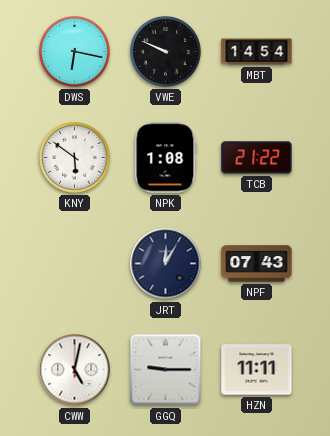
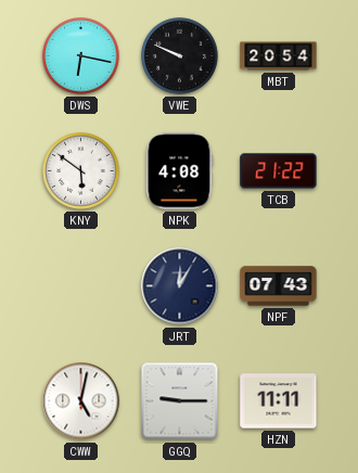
MBT: 14:54 -> 20:54
NPK: 1:08 -> 4:08
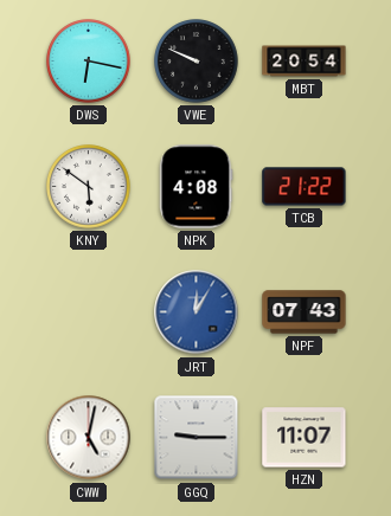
JRT dial: navy -> blue
HZN: 11:11 -> 11:07
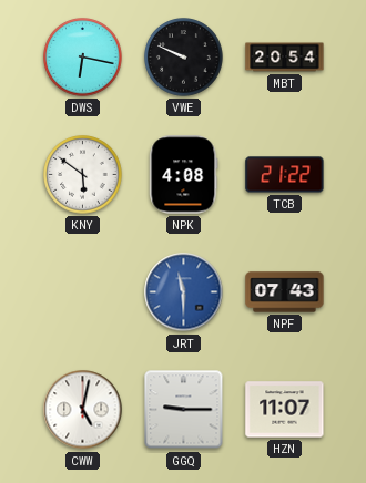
JRT: 12:05 -> 11:30
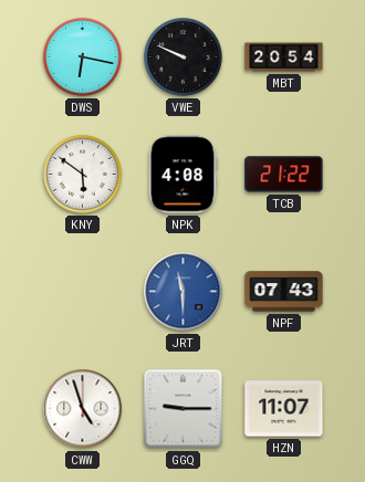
CWW: 5:02 -> 4:57
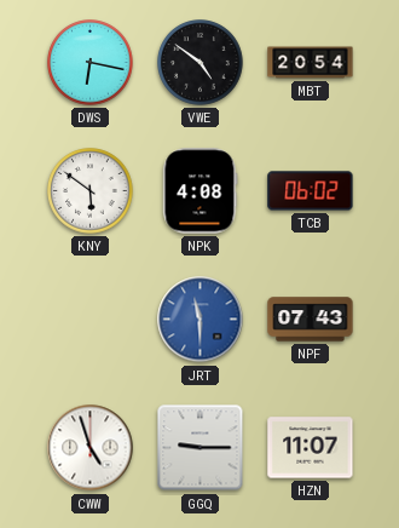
VWE: 9:49 -> 4:51
TCB: 21:22 -> 06:02
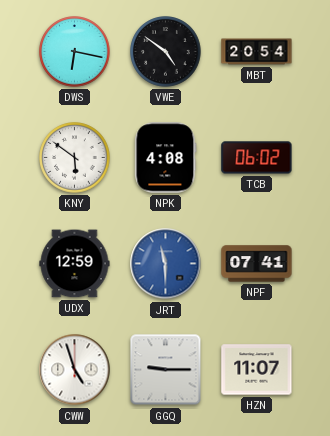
UDX: none -> 12:59
NPF: 07:43 -> 07:41
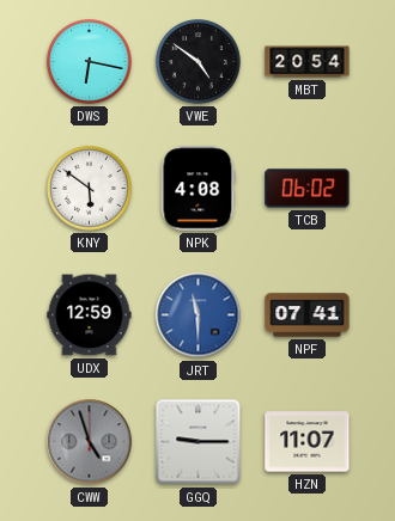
CWW dial: white -> grey
